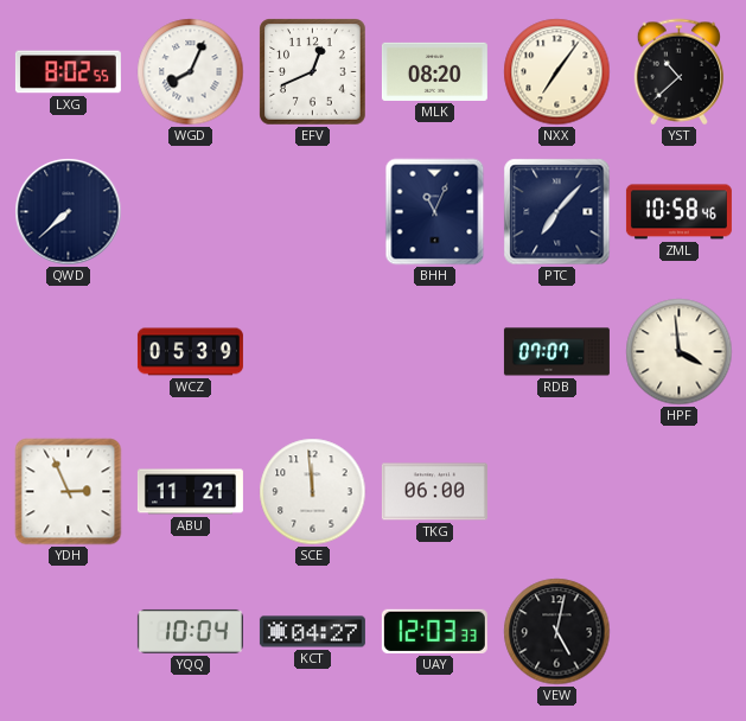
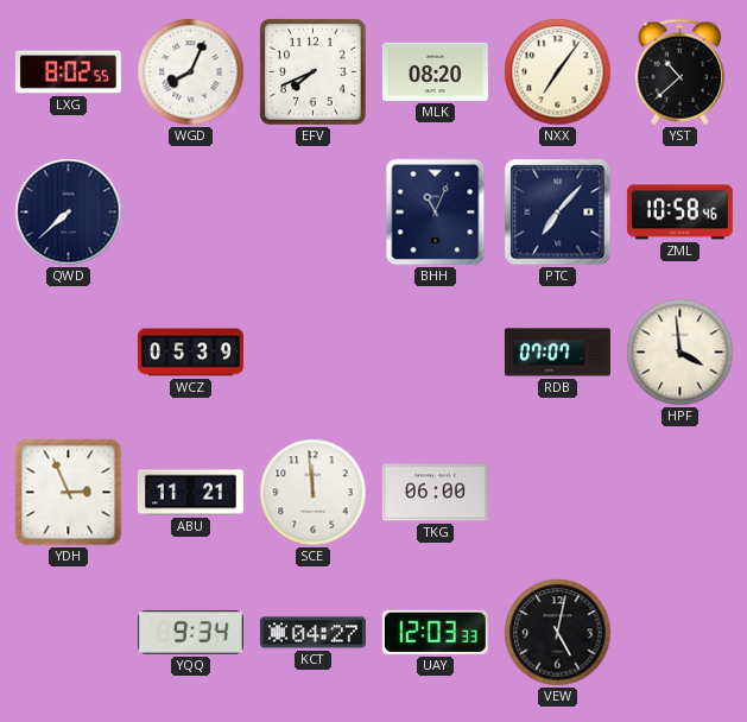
EFV: 12:41 -> 7:41
YQQ: 10:04 -> 9:34
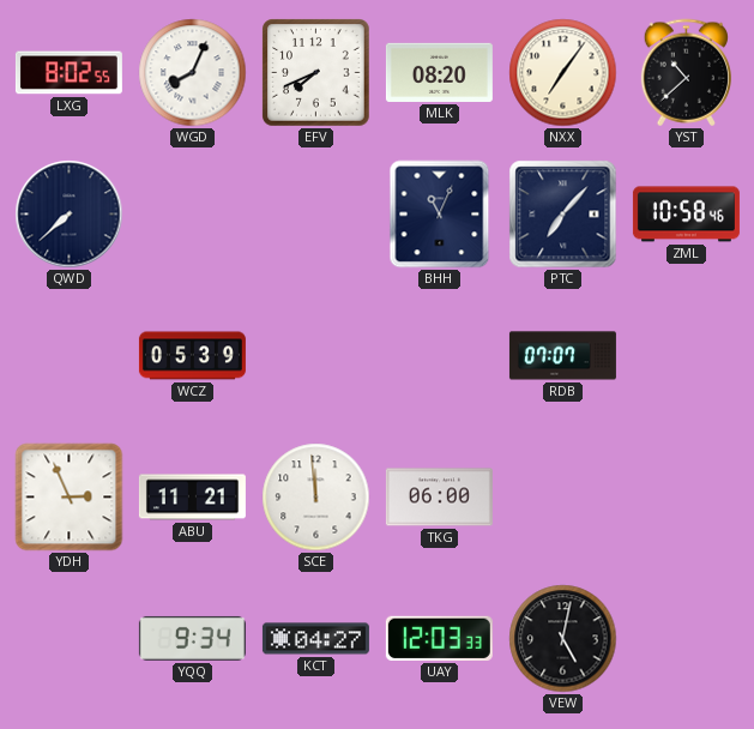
HPF: 3:59 -> none
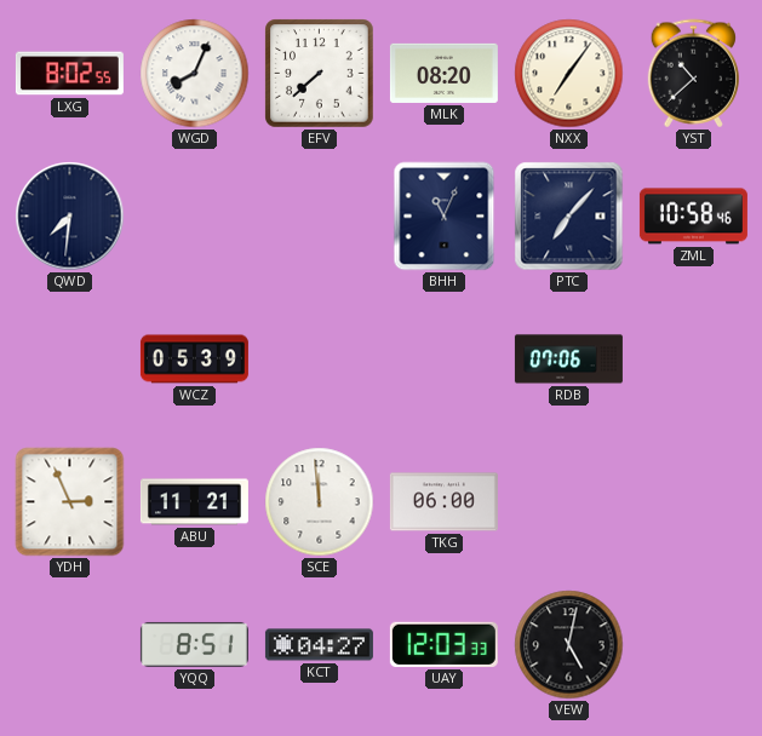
EFV: 7:41 -> 7:38
QWD: 7:38 -> 7:31
RDB: 07:07 -> 07:06
YQQ: 9:34 -> 8:51
